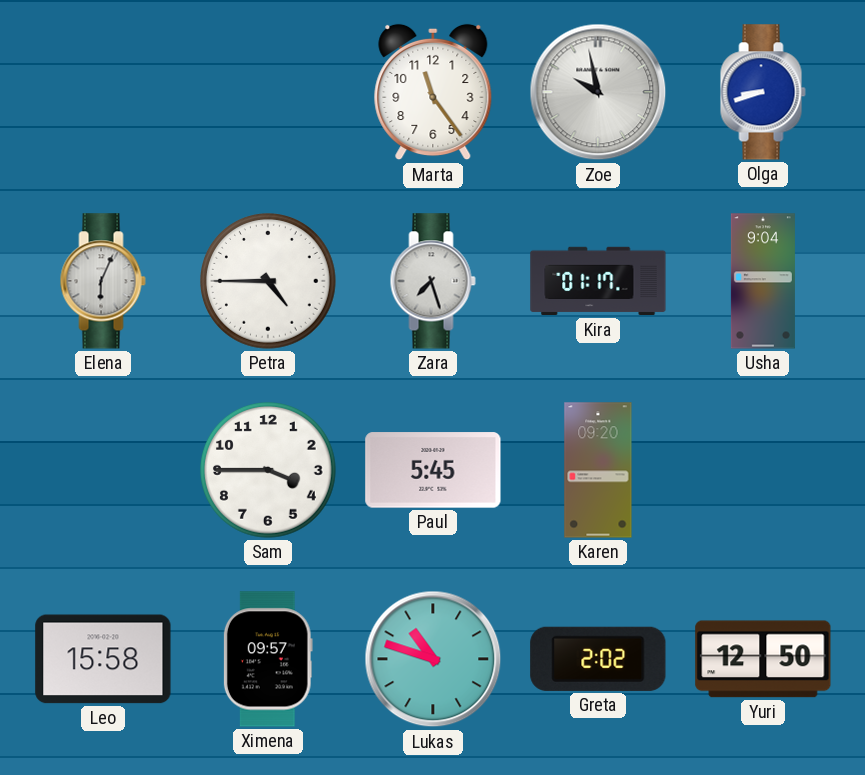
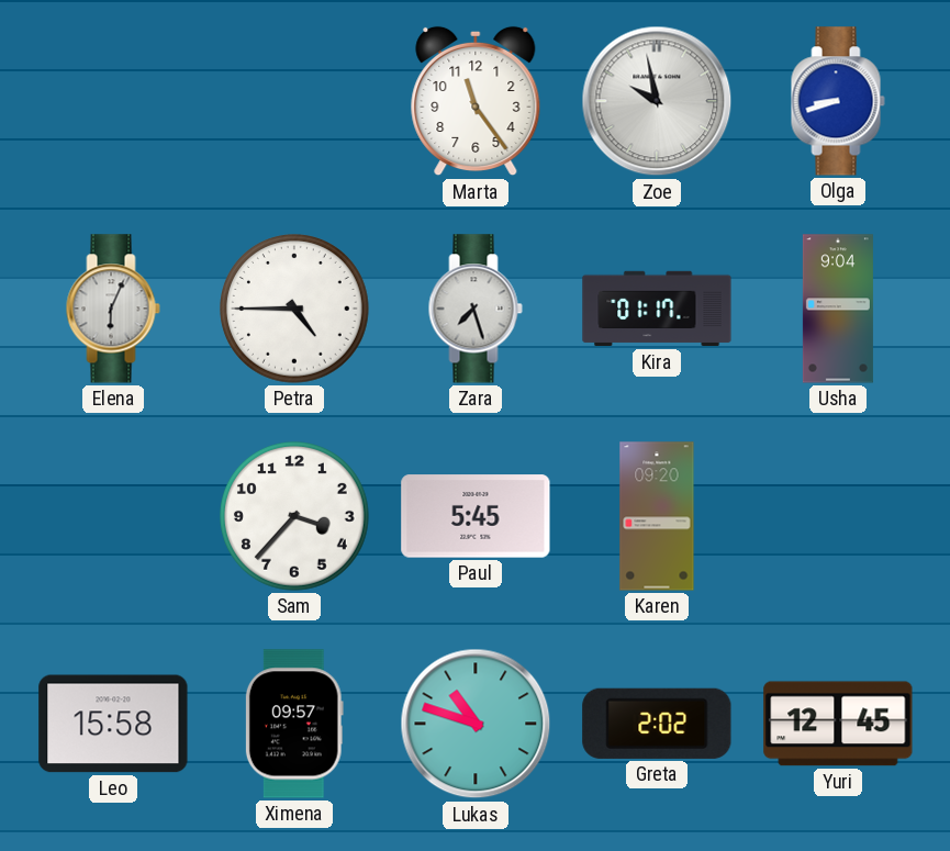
Sam: 3:45 -> 3:37
Yuri: 12:50 -> 12:45
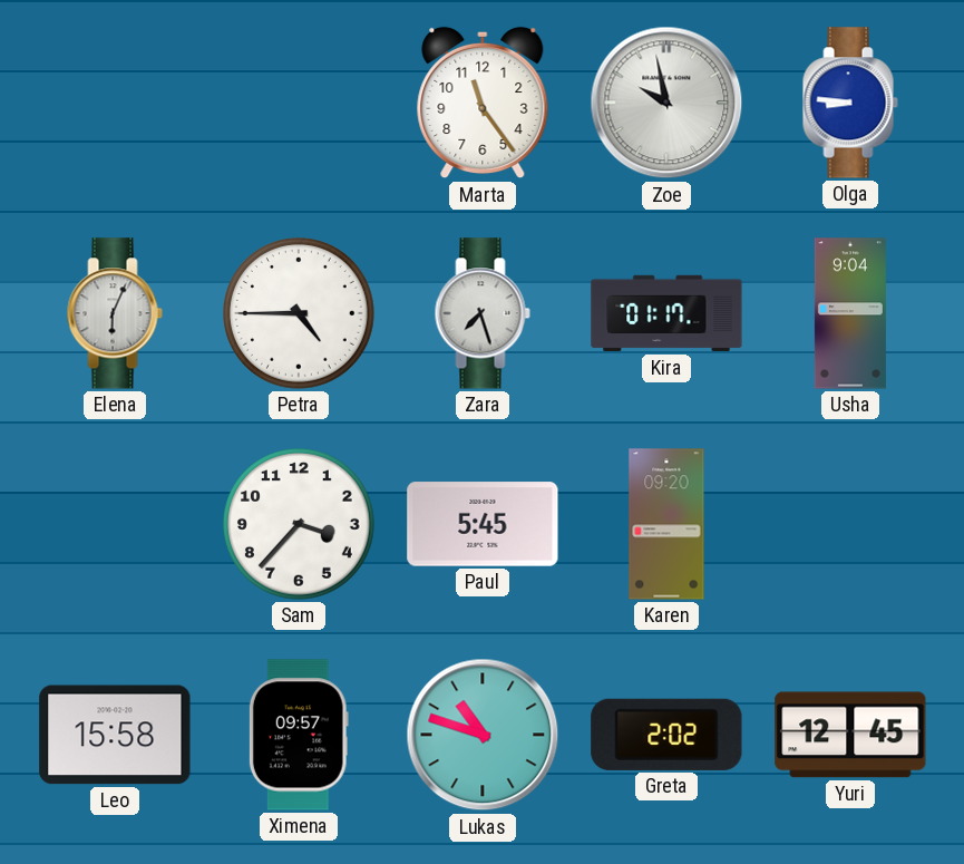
Olga: 8:42 -> 8:46
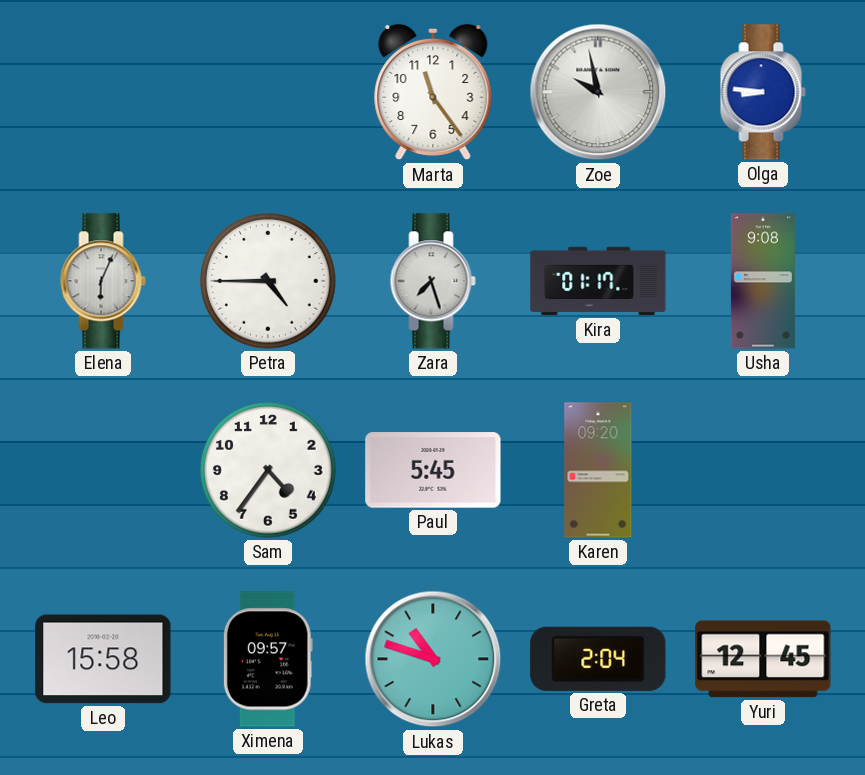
Usha: 9:04 -> 9:08
Sam: 3:37 -> 4:36
Greta: 2:02 -> 2:04
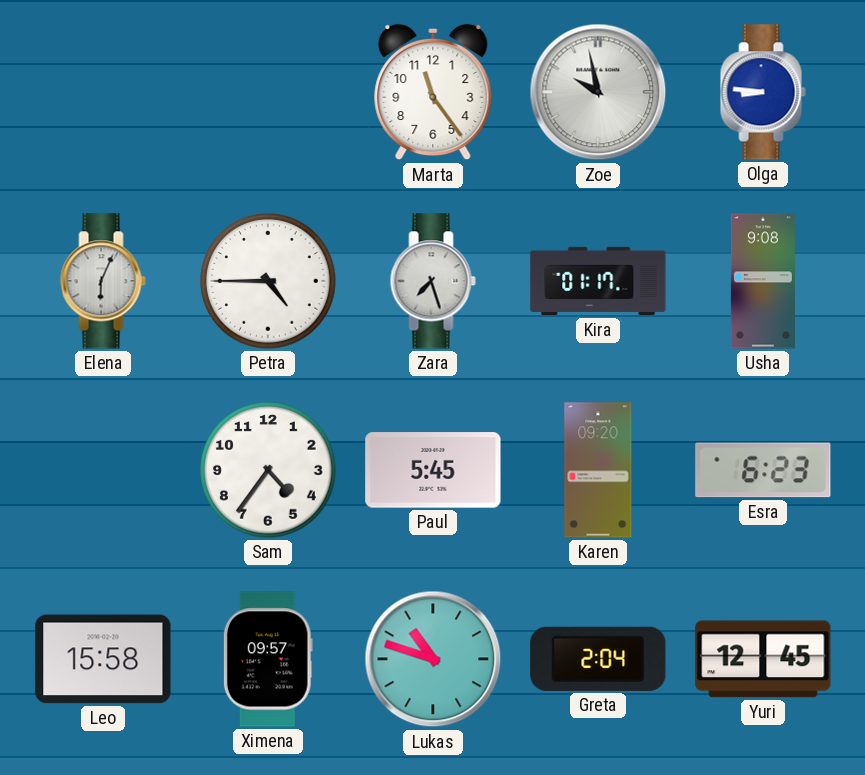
Esra: none -> 6:23
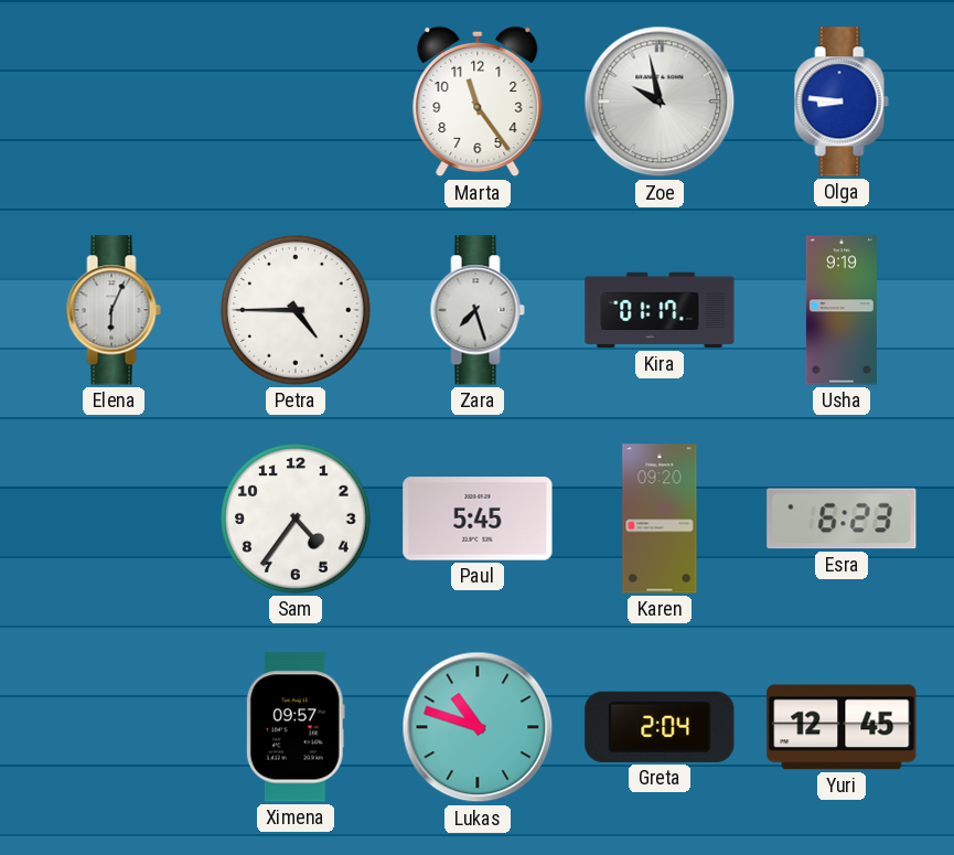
Usha: 9:08 -> 9:19
Leo: 15:58 -> none
